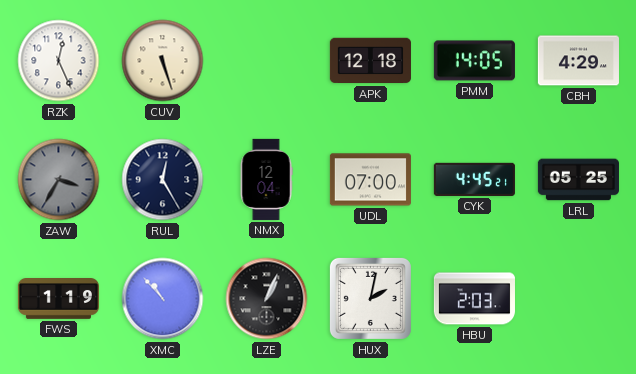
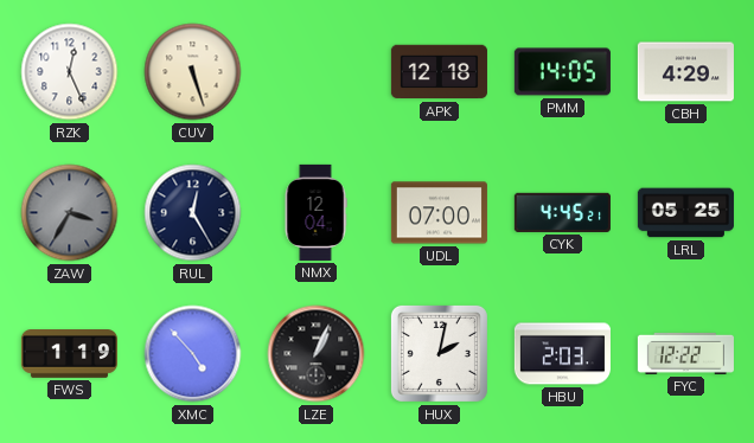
XMC: 10:53 -> 4:53
FYC: none -> 12:22
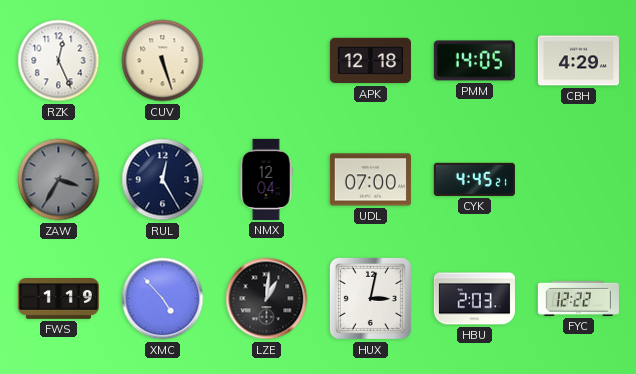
LRL: 05:25 -> none
LZE: 1:04 -> 1:01
HUX: 2:02 -> 3:02
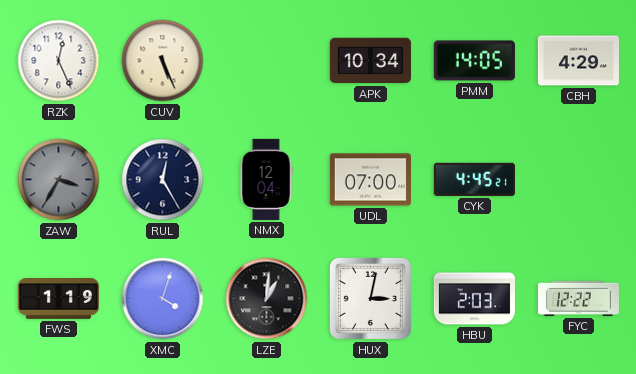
CUV: 5:27 -> 5:26
APK: 12:18 -> 10:34
XMC: 4:53 -> 4:03
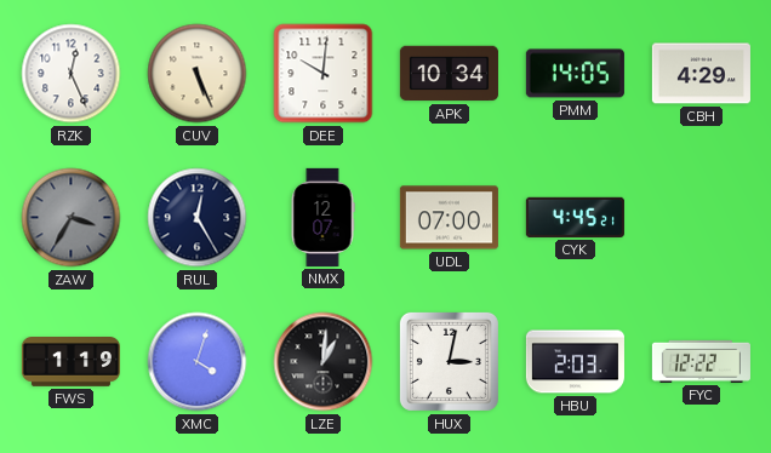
DEE: none -> 10:01
NMX: 12:04 -> 12:07
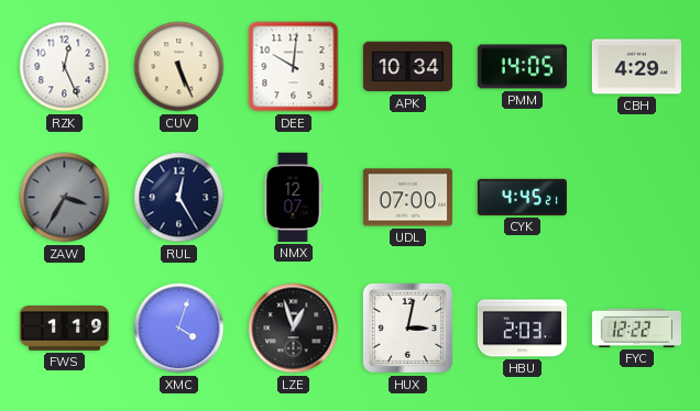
LZE: 1:01 -> 12:57
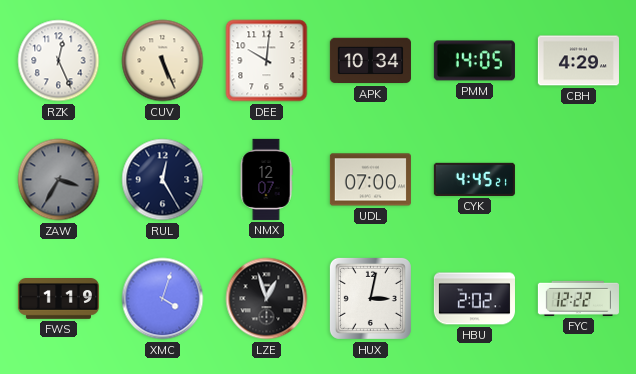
HBU: 2:03 -> 2:02
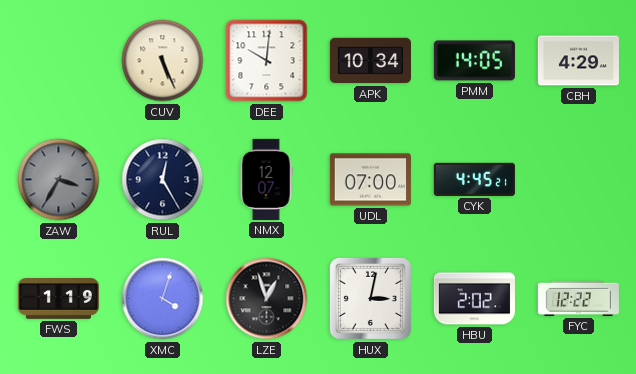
RZK: 12:26 -> none
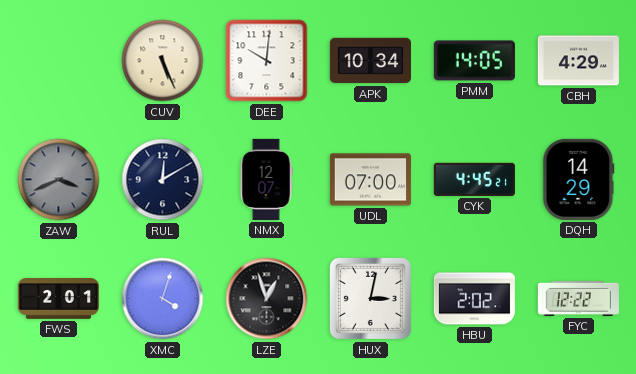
ZAW: 3:35 -> 3:41
RUL: 12:25 -> 12:10
DQH: none -> 14:29
FWS: 1:19 -> 2:01
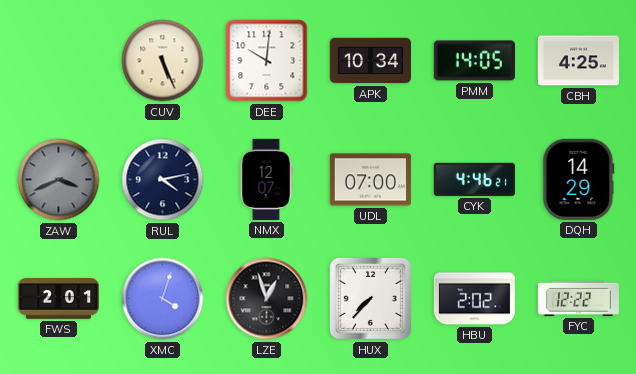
CBH: 4:29 -> 4:25
RUL: 12:10 -> 4:13
CYK: 4:45 -> 4:46
HUX: 3:02 -> 7:37
